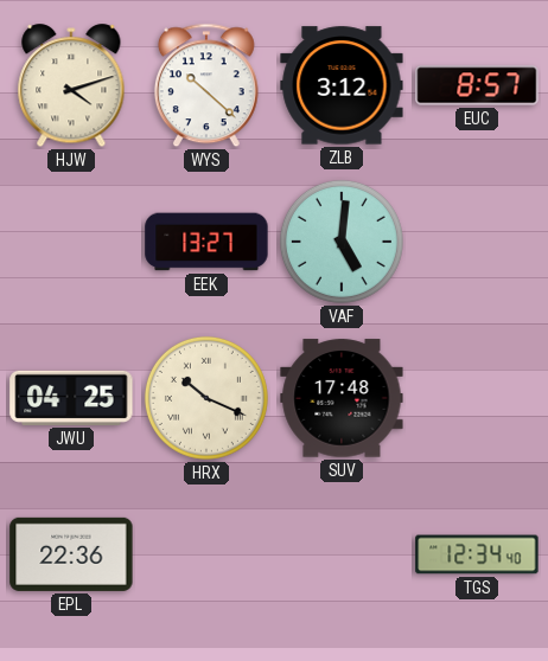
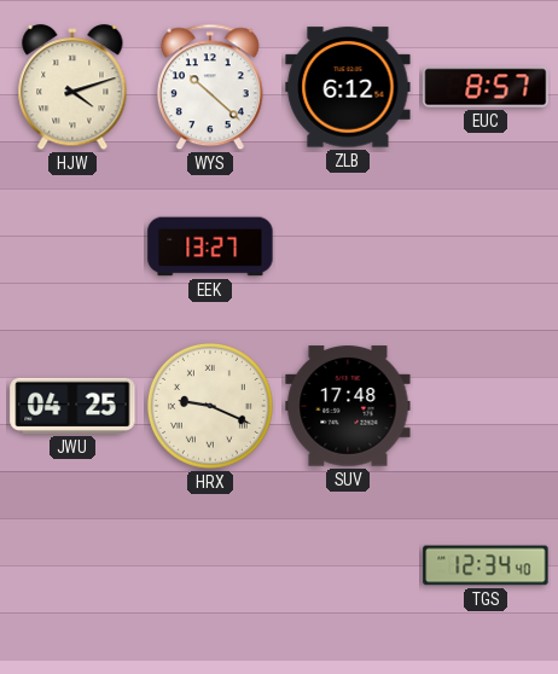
ZLB: 3:12 -> 6:12
VAF: 5:01 -> none
HRX: 10:19 -> 9:19
EPL: 22:36 -> none
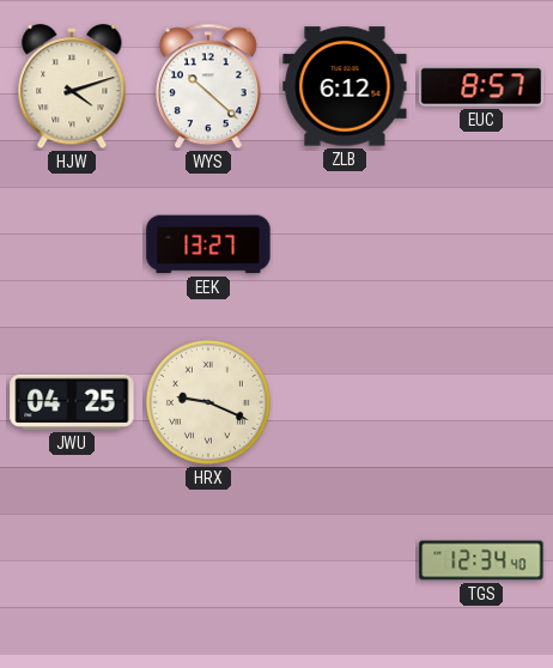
SUV: 17:48 -> none
